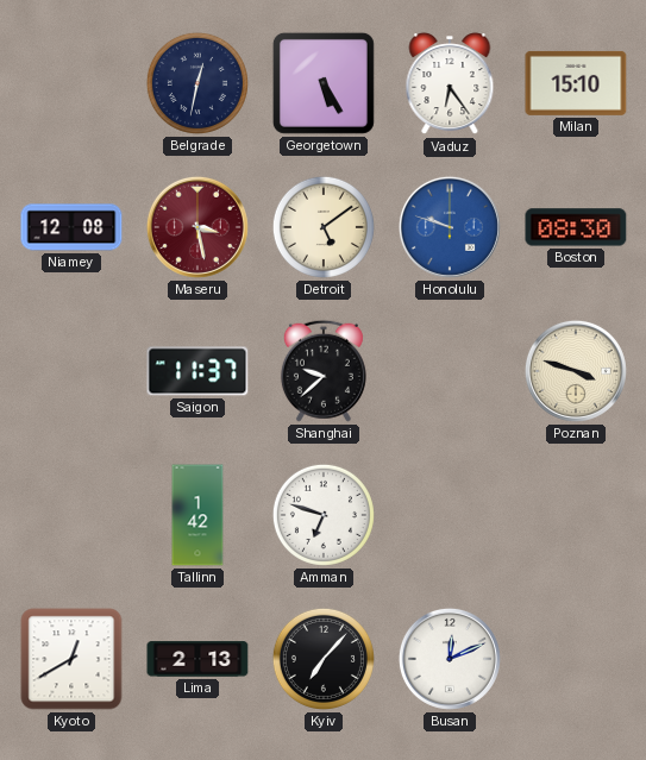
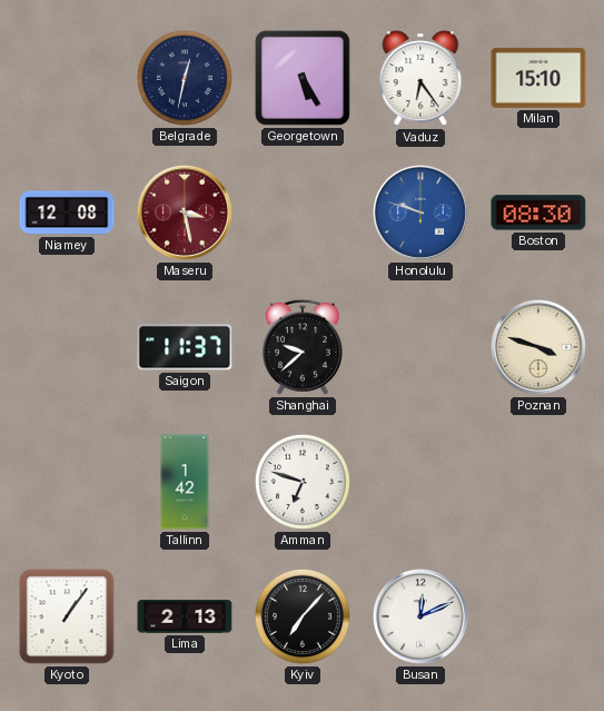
Detroit: 5:09 -> none
Kyoto: 12:40 -> 1:06
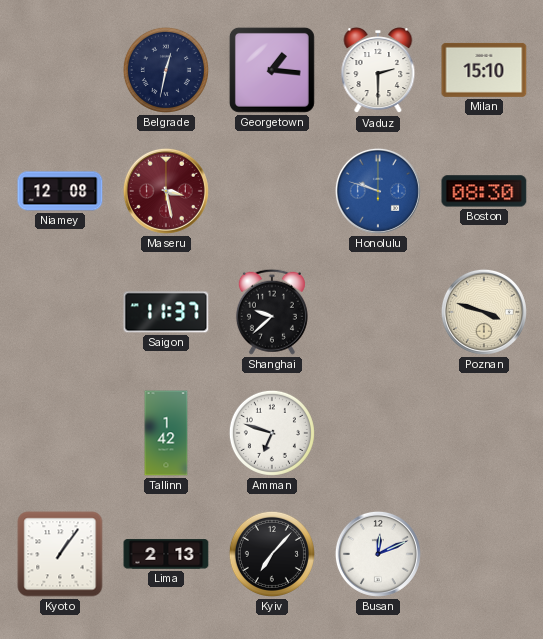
Georgetown: 5:25 -> 1:16
Vaduz: 6:24 -> 2:30
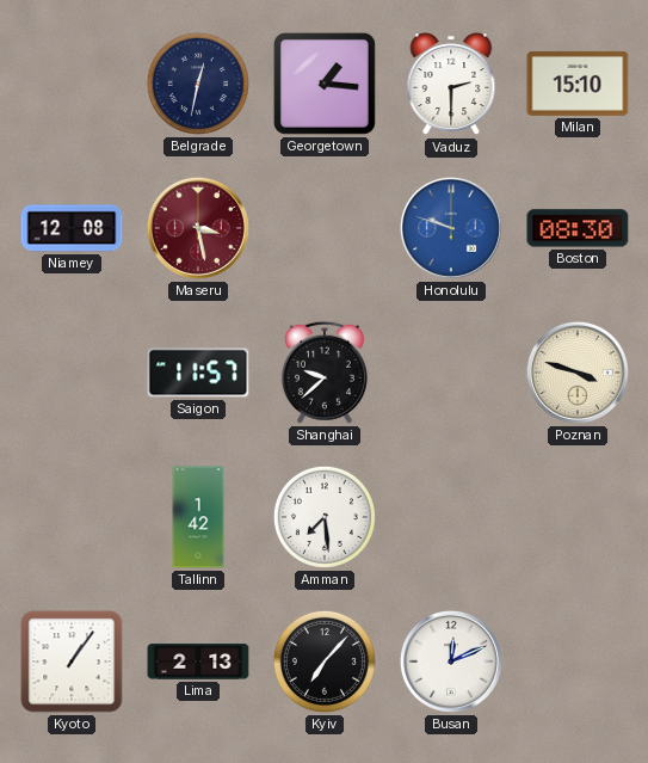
Saigon: 11:37 -> 11:57
Amman: 6:48 -> 7:29
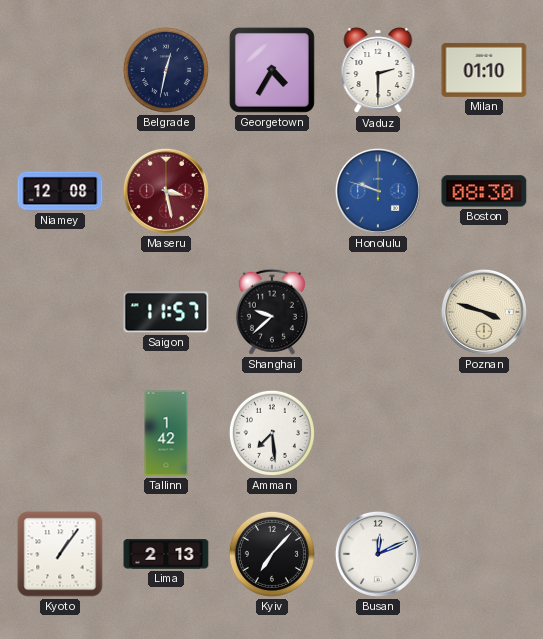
Georgetown: 1:16 -> 4:35
Milan: 15:10 -> 01:10
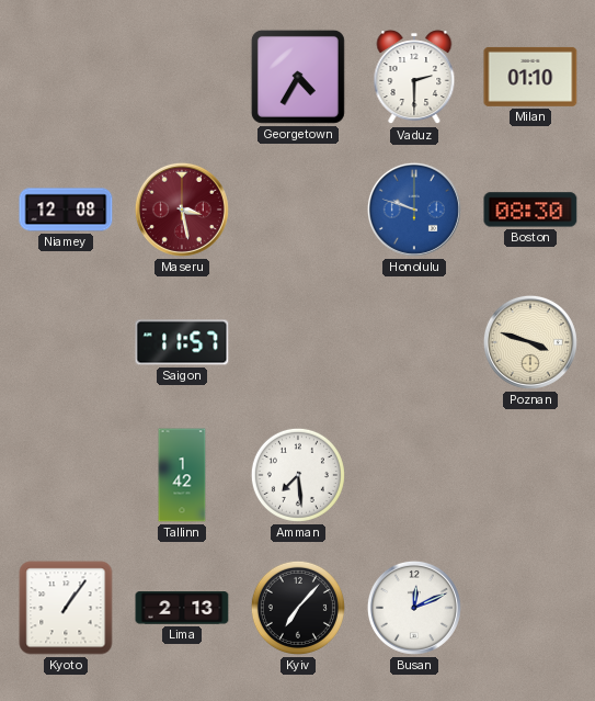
Belgrade: 12:32 -> none
Shanghai: 9:38 -> none
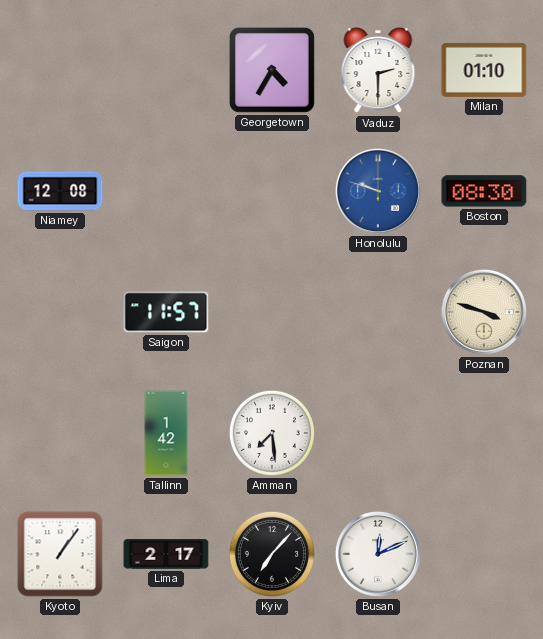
Maseru: 3:28 -> none
Lima: 2:13 -> 2:17
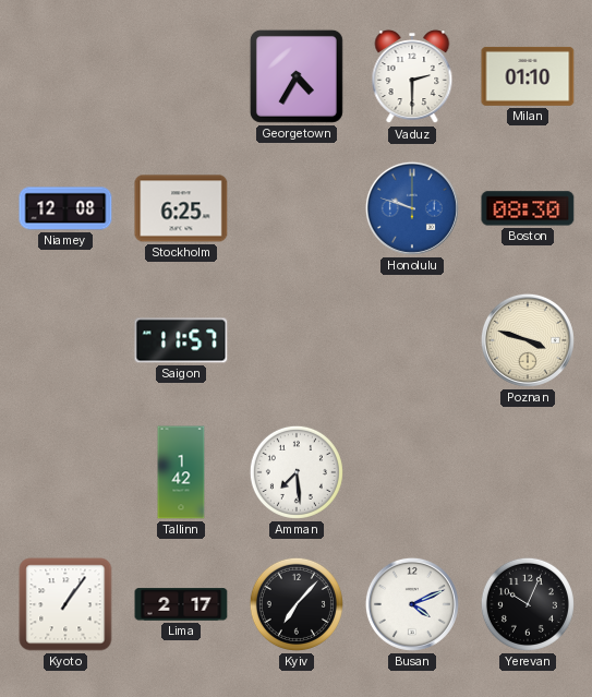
Stockholm: none -> 6:25
Busan: 12:11 -> 4:11
Yerevan: none -> 10:04
